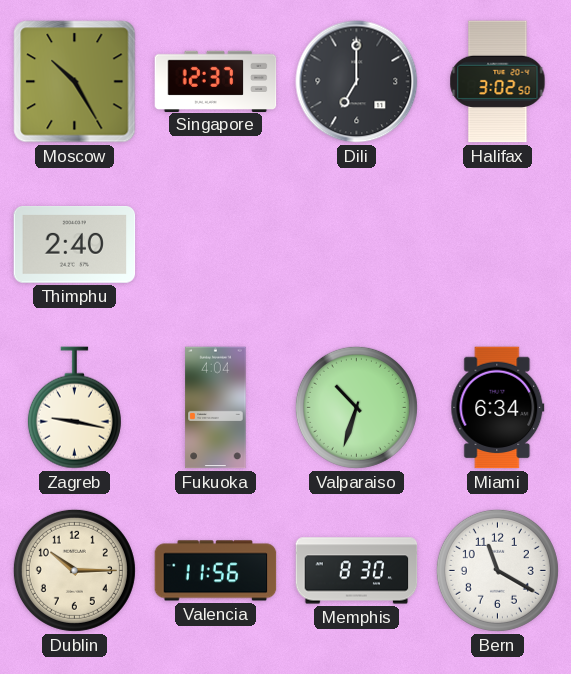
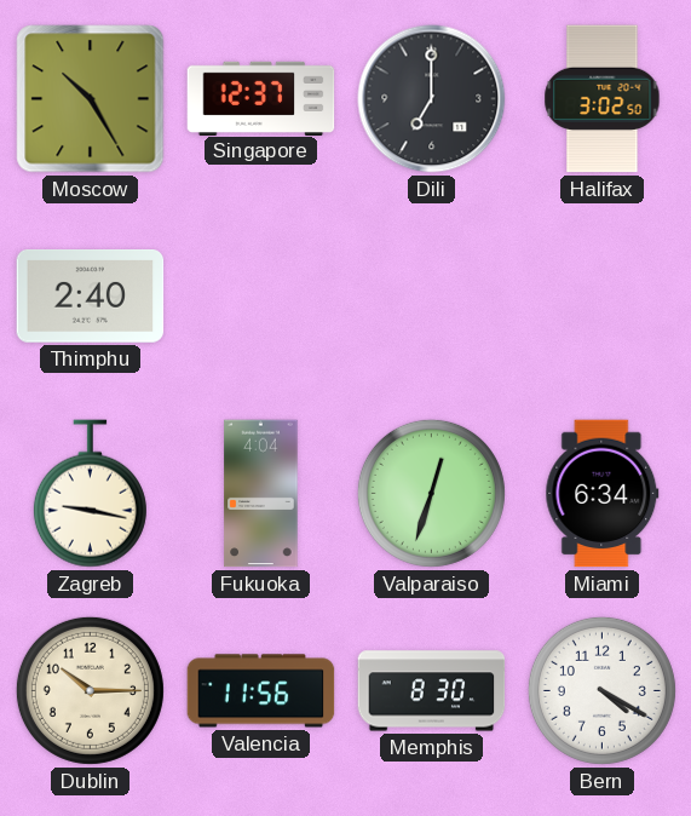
Valparaiso: 10:33 -> 12:33
Bern: 11:20 -> 4:20
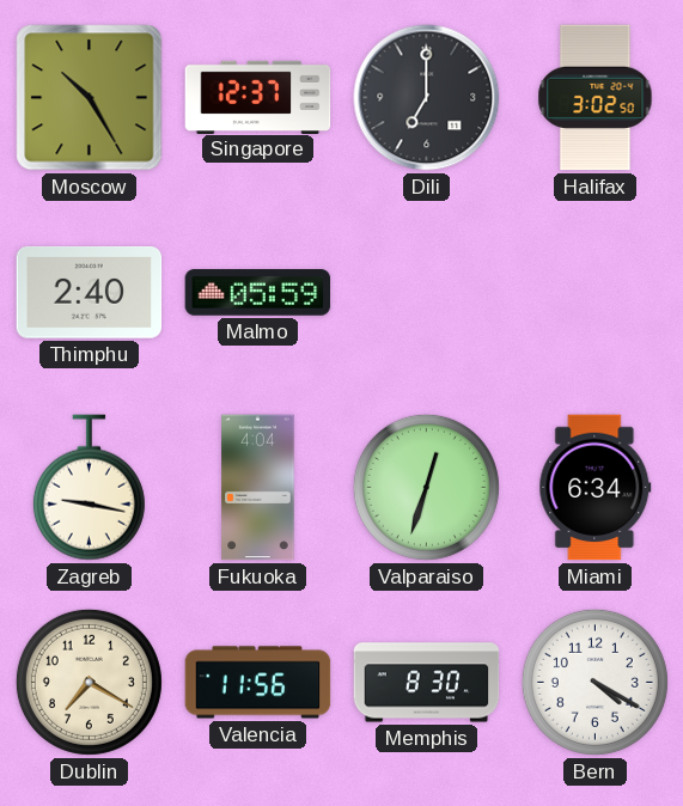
Malmo: none -> 05:59
Dublin: 10:15 -> 7:20
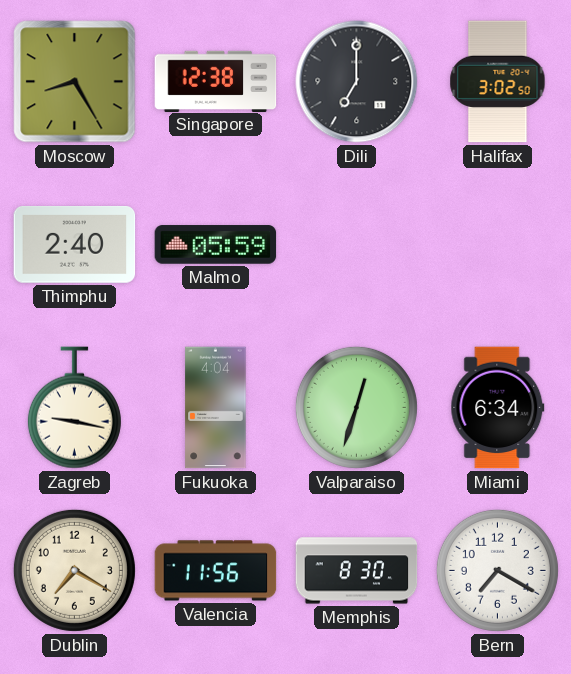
Moscow: 10:25 -> 8:25
Singapore: 12:37 -> 12:38
Bern: 4:20 -> 7:20
